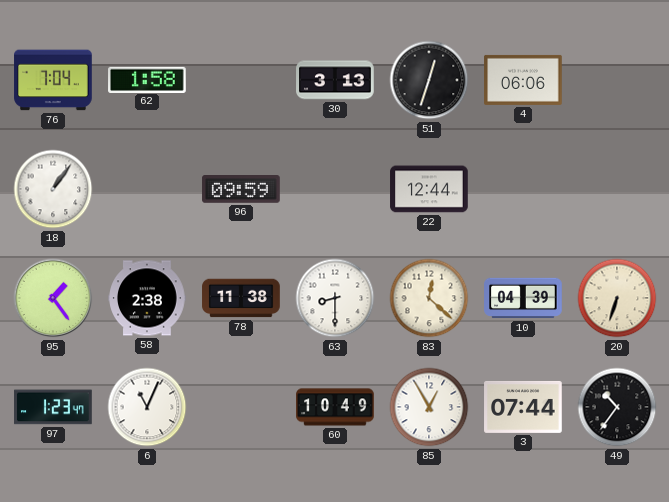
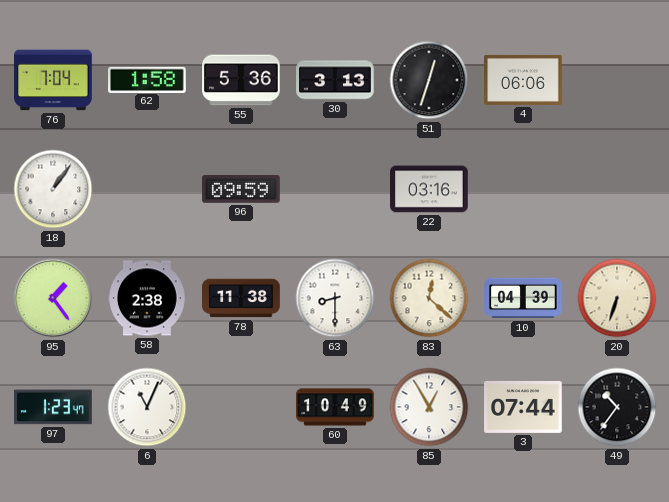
55: none -> 5:36
22: 12:44 -> 03:16
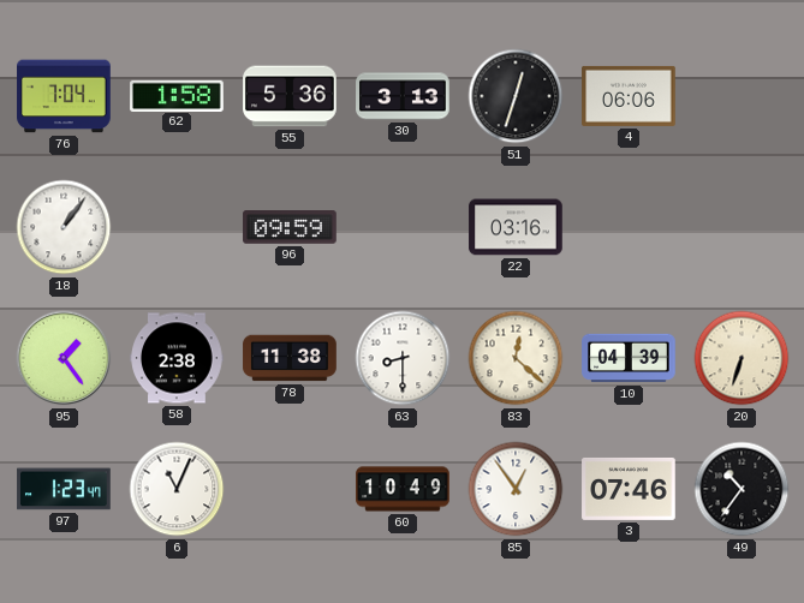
85: 12:55 -> 12:54
3: 07:44 -> 07:46
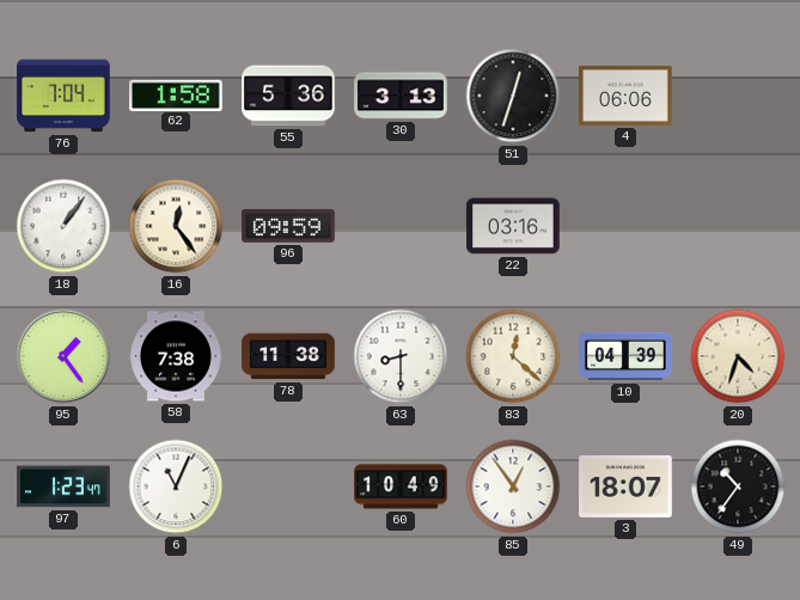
16: none -> 12:24
58: 2:38 -> 7:38
20: 6:33 -> 4:33
3: 07:46 -> 18:07
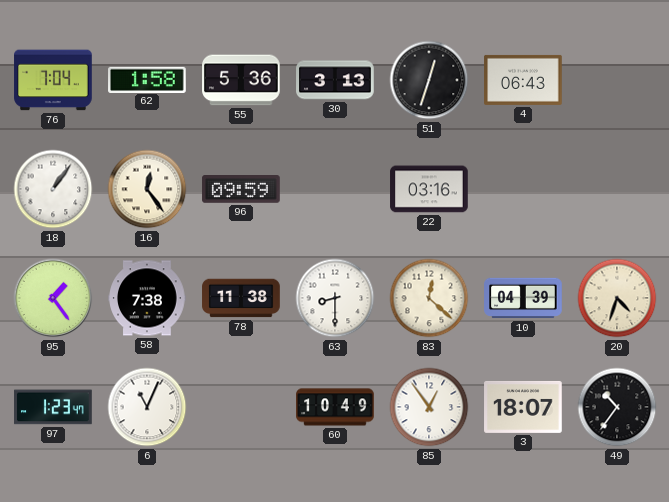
4: 06:06 -> 06:43
